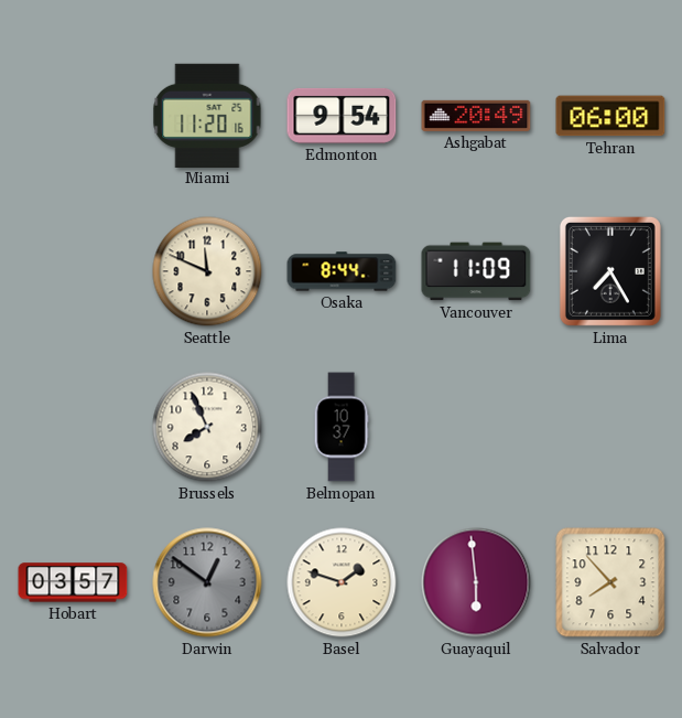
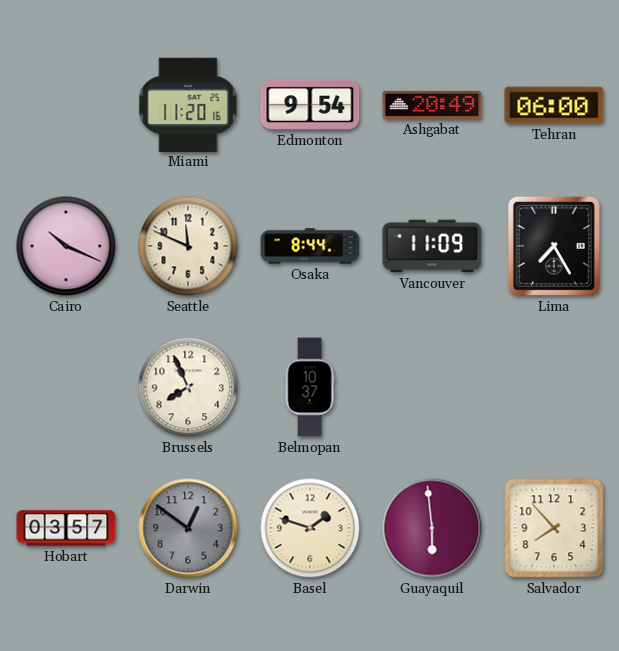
Cairo: none -> 10:19
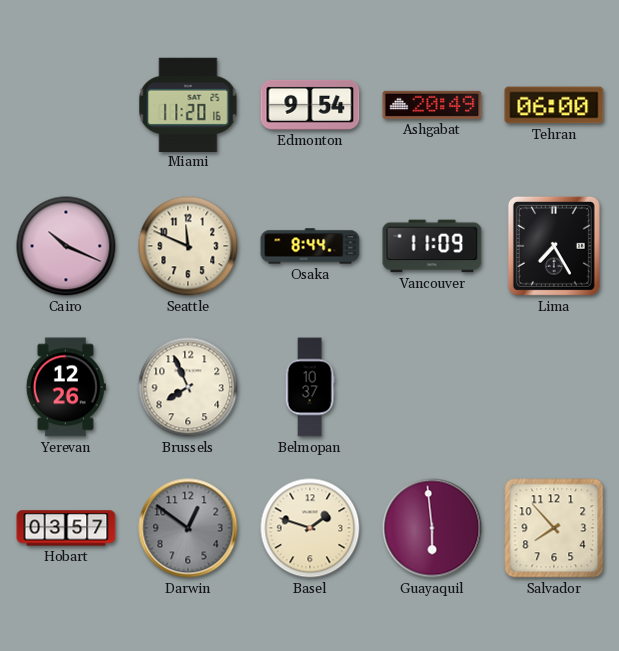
Yerevan: none -> 12:26
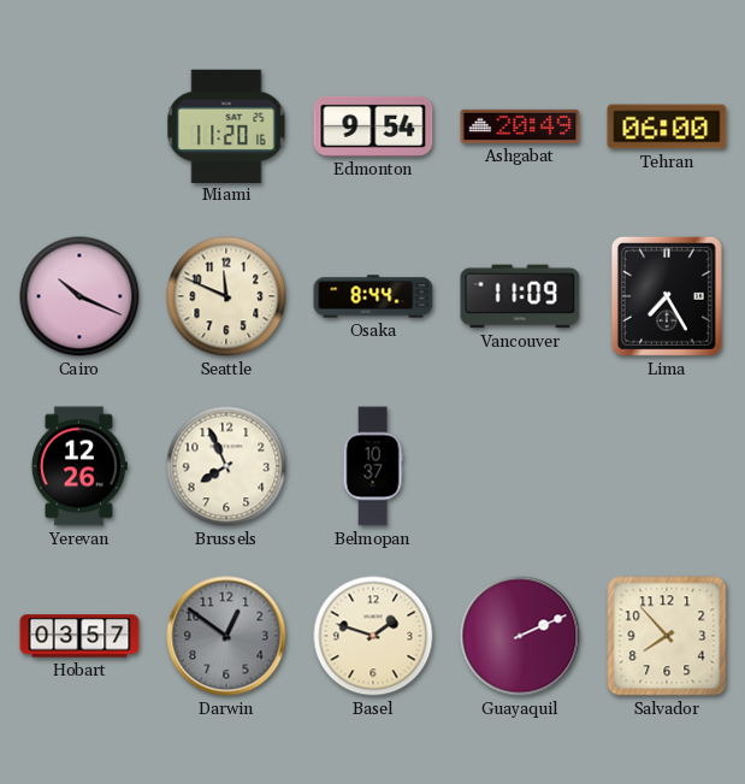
Guayaquil: 5:59 -> 2:11
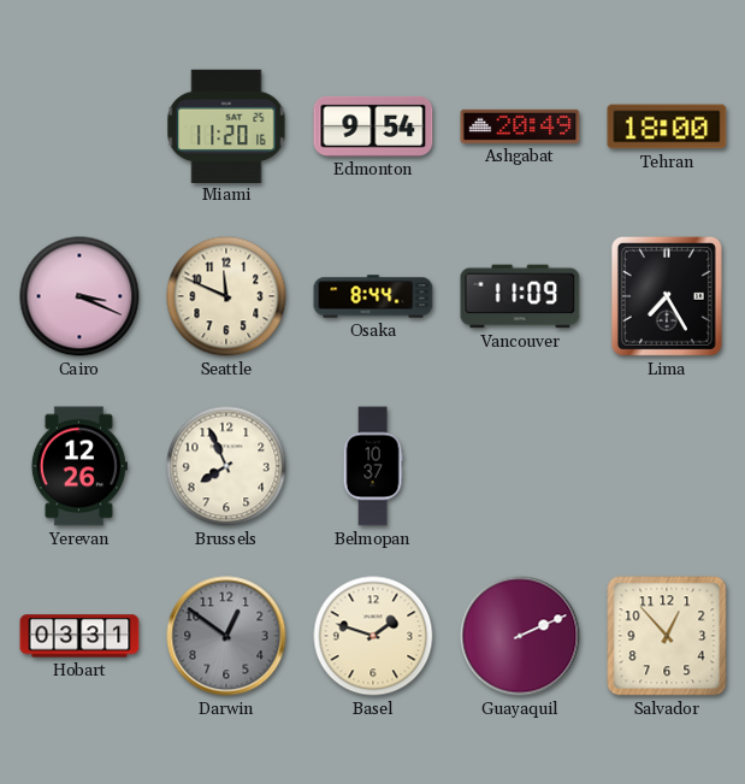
Tehran: 06:00 -> 18:00
Cairo: 10:19 -> 3:19
Hobart: 03:57 -> 03:31
Salvador: 7:53 -> 12:53
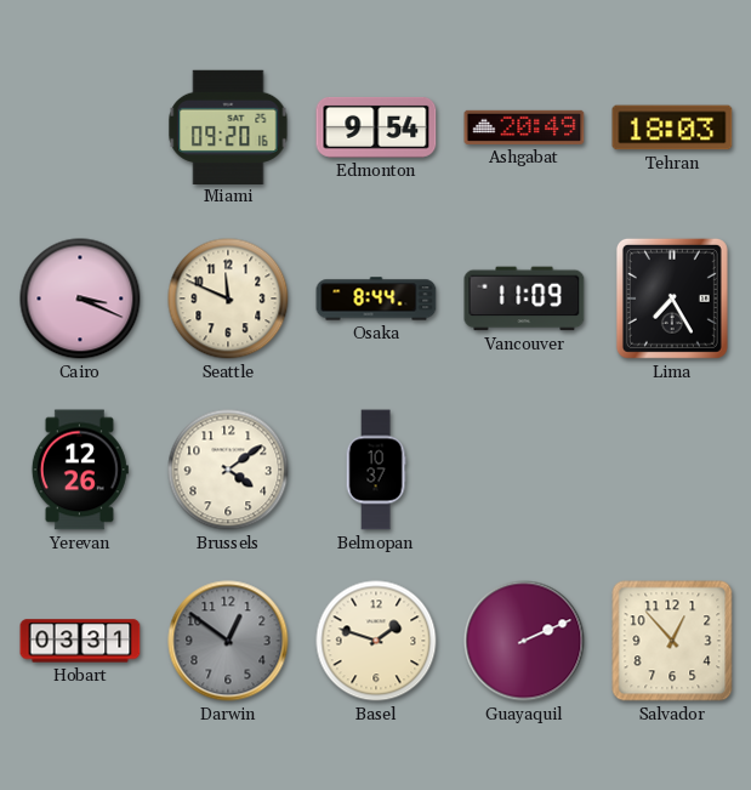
Miami: 11:20 -> 09:20
Tehran: 18:00 -> 18:03
Brussels: 7:56 -> 4:09
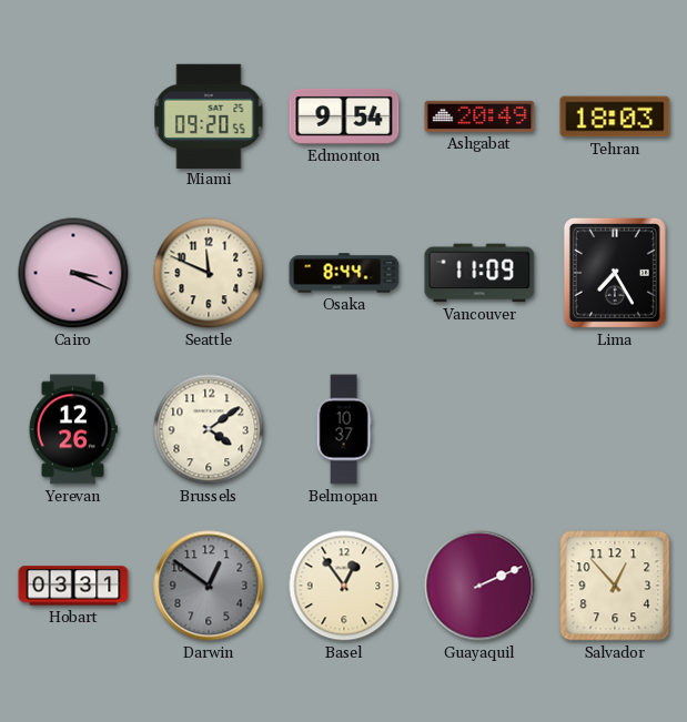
Miami: 09:20:16 -> 09:20:55
Basel: 1:48 -> 12:54
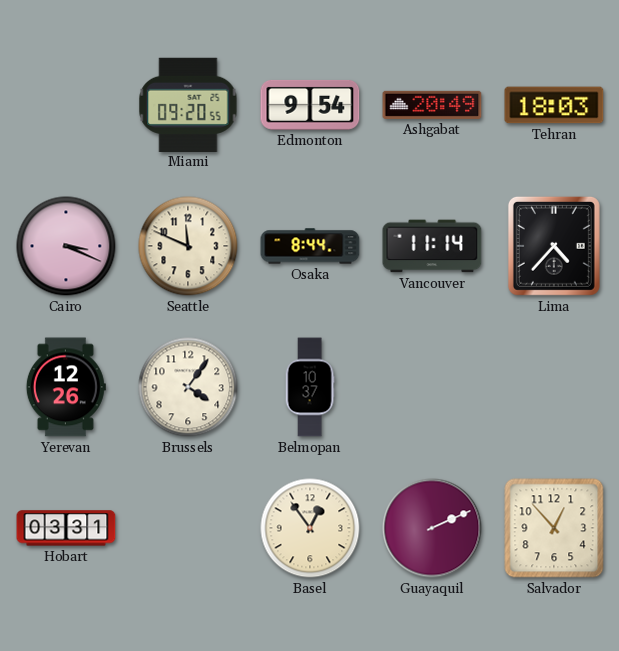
Vancouver: 11:09 -> 11:14
Lima: 7:25 -> 4:37
Brussels: 4:09 -> 4:06
Darwin: 12:51 -> none
